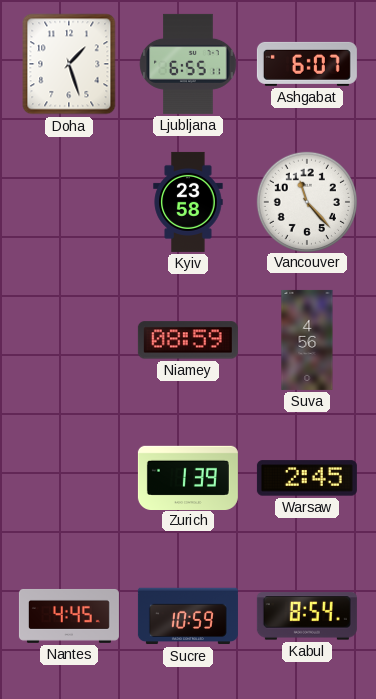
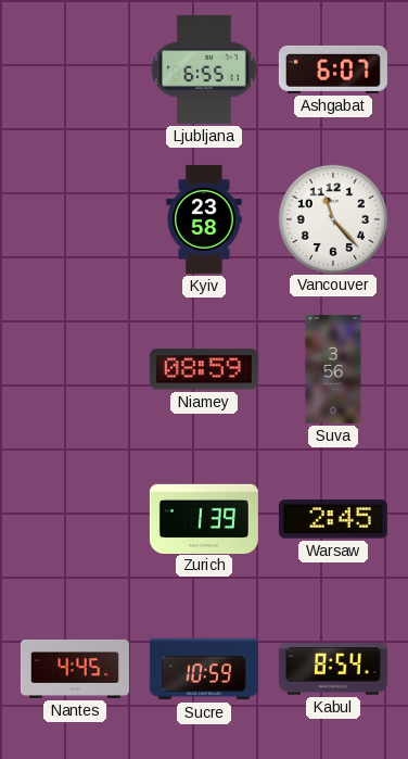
Doha: 1:27 -> none
Suva: 4:56 -> 3:56
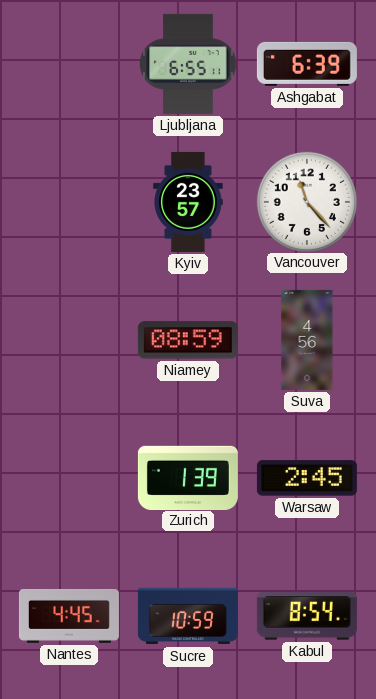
Ashgabat: 6:07 -> 6:39
Kyiv: 23:58 -> 23:57
Suva: 3:56 -> 4:56
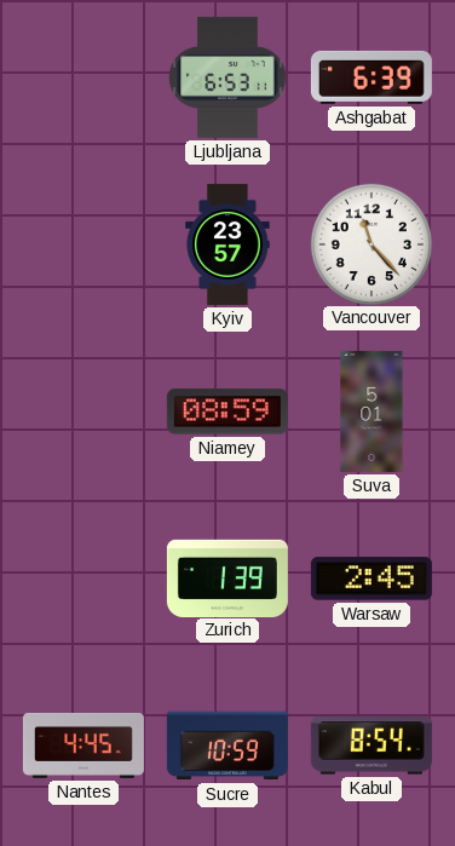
Ljubljana: 6:55 -> 6:53
Suva: 4:56 -> 5:01
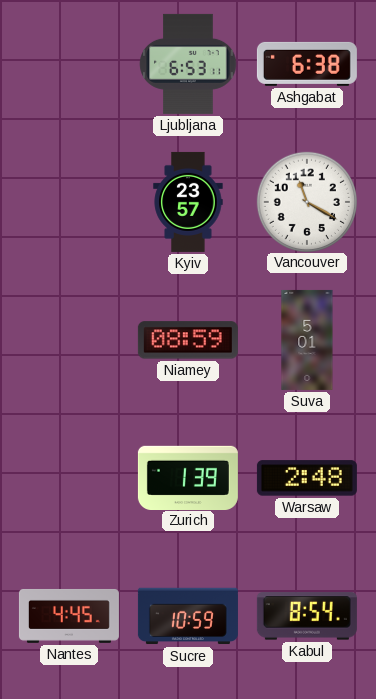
Ashgabat: 6:39 -> 6:38
Vancouver: 11:23 -> 11:20
Warsaw: 2:45 -> 2:48
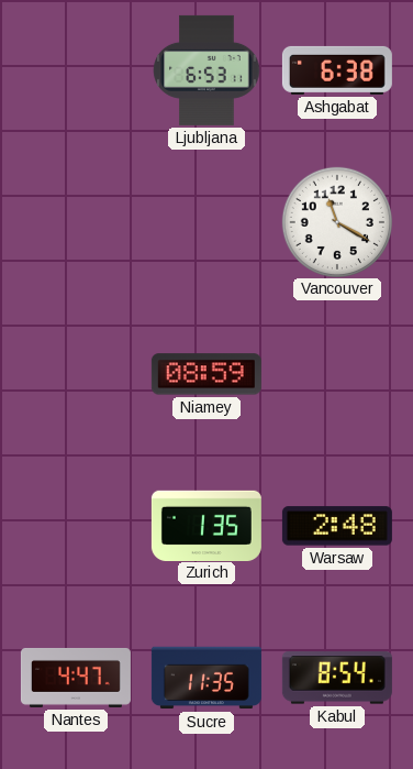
Kyiv: 23:57 -> none
Suva: 5:01 -> none
Zurich: 1:39 -> 1:35
Nantes: 4:45 -> 4:47
Sucre: 10:59 -> 11:35
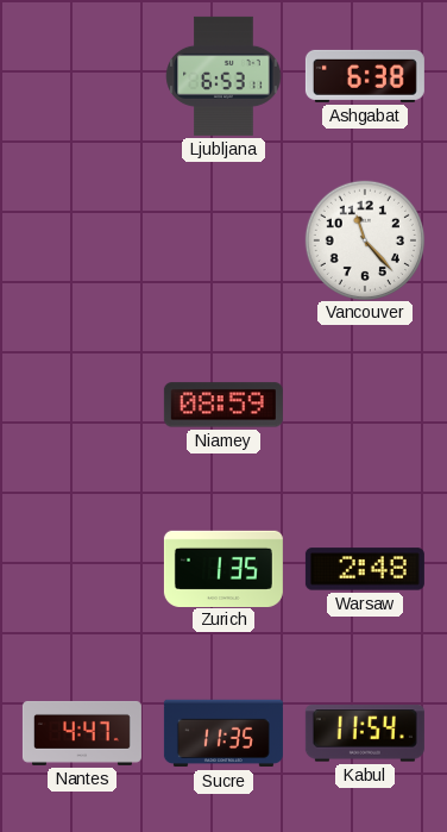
Vancouver: 11:20 -> 11:23
Kabul: 8:54 -> 11:54
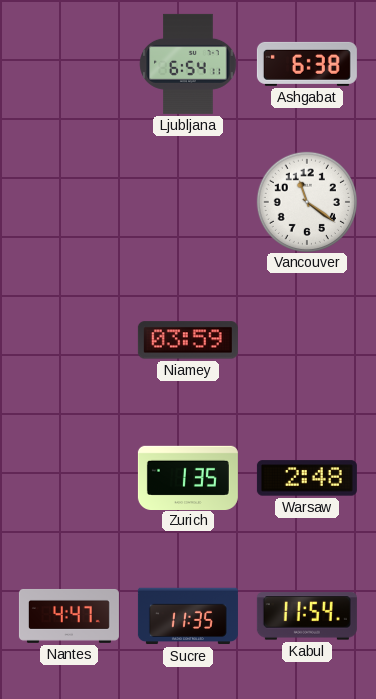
Ljubljana: 6:53 -> 6:54
Vancouver: 11:23 -> 11:21
Niamey: 08:59 -> 03:59
